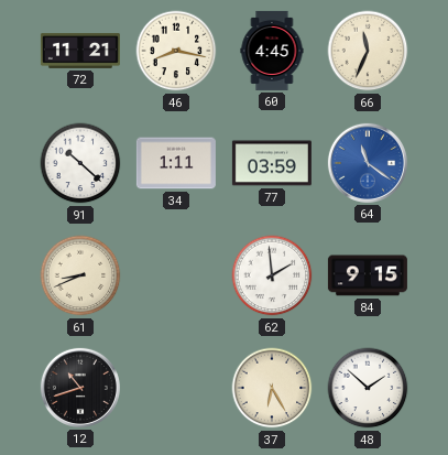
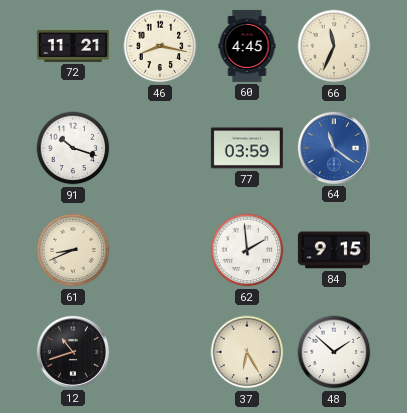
91: 10:22 -> 10:18
34: 1:11 -> none
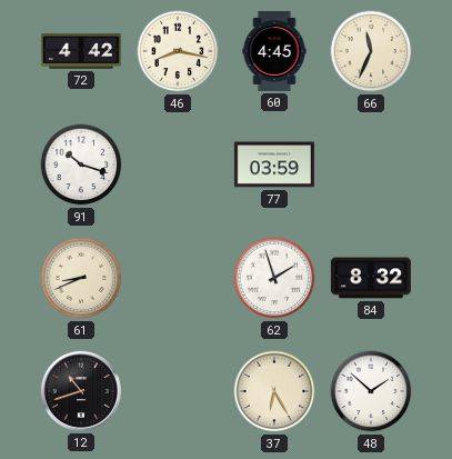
72: 11:21 -> 4:42
64: 11:21 -> none
62: 1:59 -> 1:57
84: 9:15 -> 8:32
